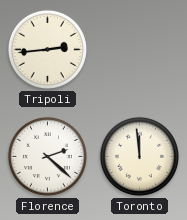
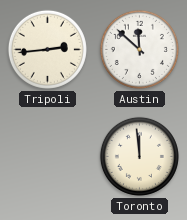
Austin: none -> 11:52
Florence: 2:22 -> none
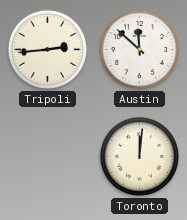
Toronto: 11:59 -> 12:01
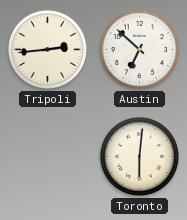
Austin: 11:52 -> 6:52
Toronto: 12:01 -> 6:01
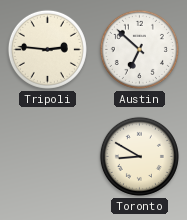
Tripoli: 2:44 -> 2:46
Toronto: 6:01 -> 8:50
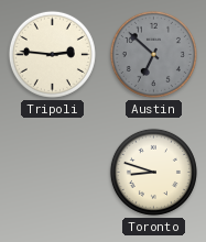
Austin dial: white -> grey
Toronto: 8:50 -> 8:48
